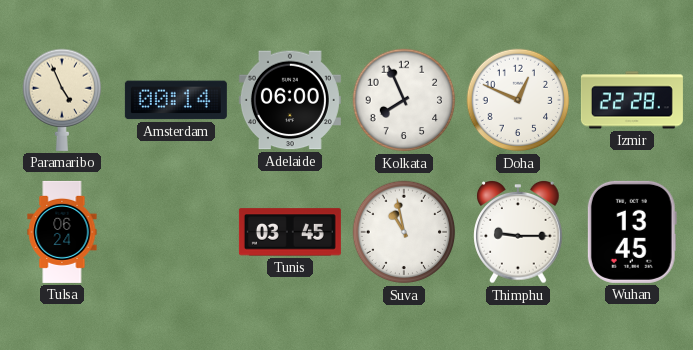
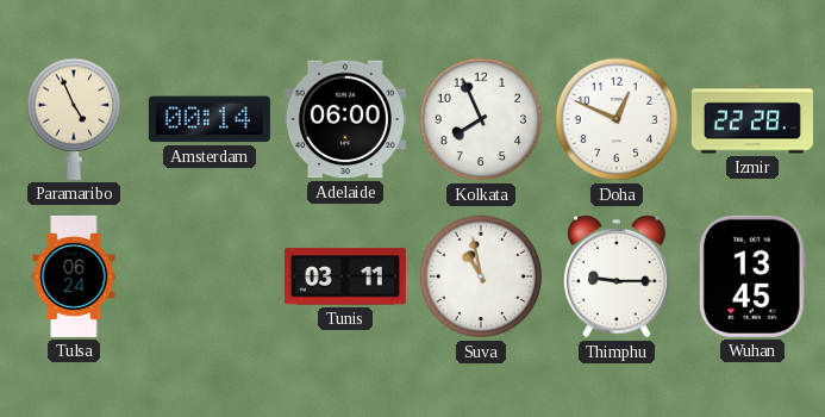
Tunis: 03:45 -> 03:11
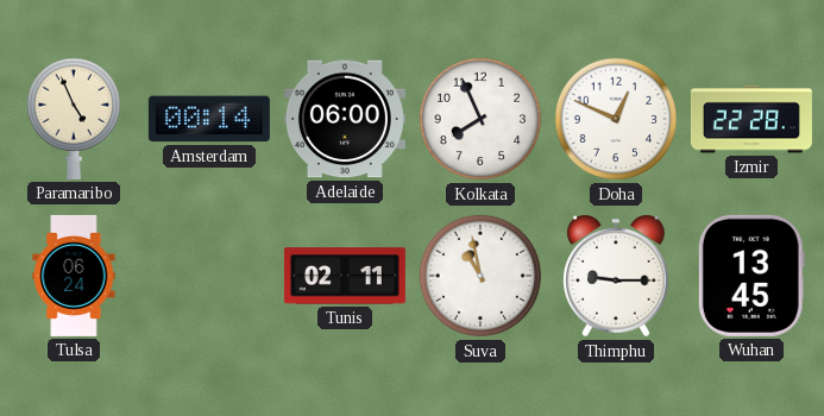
Tunis: 03:11 -> 02:11
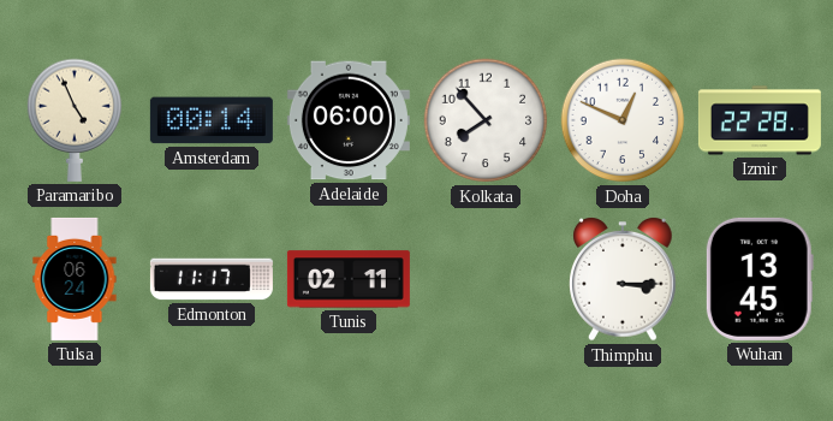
Kolkata: 7:56 -> 7:53
Edmonton: none -> 11:17
Suva: 10:58 -> none
Thimphu: 9:15 -> 3:15
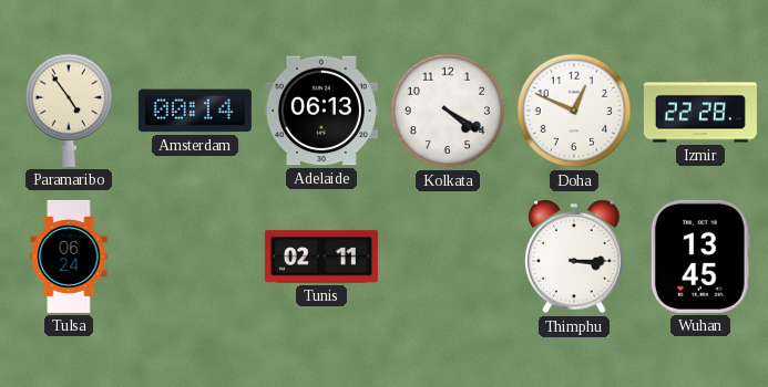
Paramaribo: 4:56 -> 4:54
Adelaide: 06:00 -> 06:13
Kolkata: 7:53 -> 4:20
Edmonton: 11:17 -> none
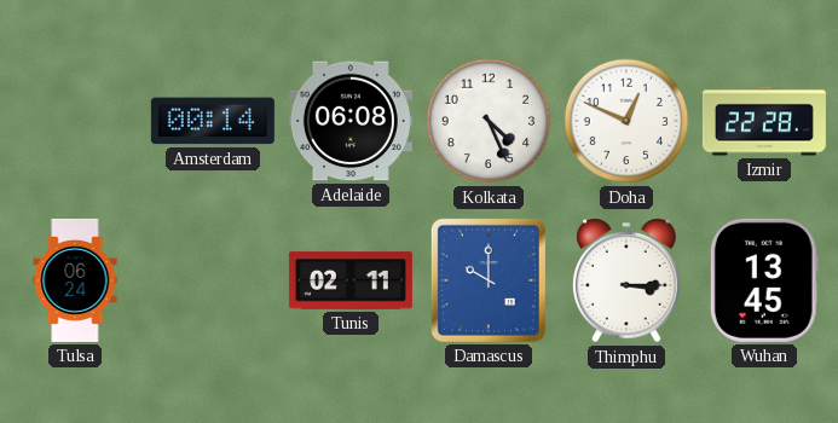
Paramaribo: 4:54 -> none
Adelaide: 06:13 -> 06:08
Kolkata: 4:20 -> 4:26
Damascus: none -> 10:00
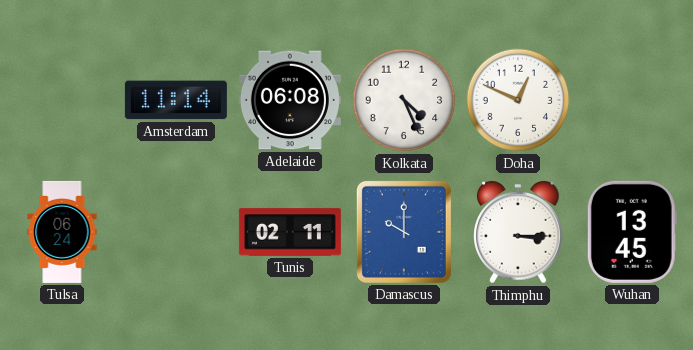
Amsterdam: 00:14 -> 11:14
Izmir: 22:28 -> none
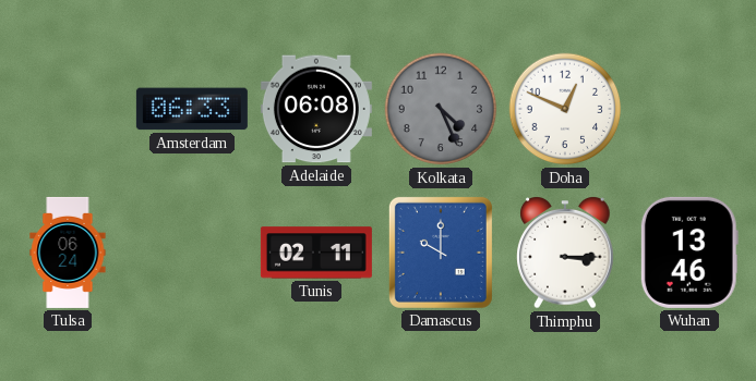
Amsterdam: 11:14 -> 06:33
Kolkata dial: white -> grey
Wuhan: 13:45 -> 13:46
